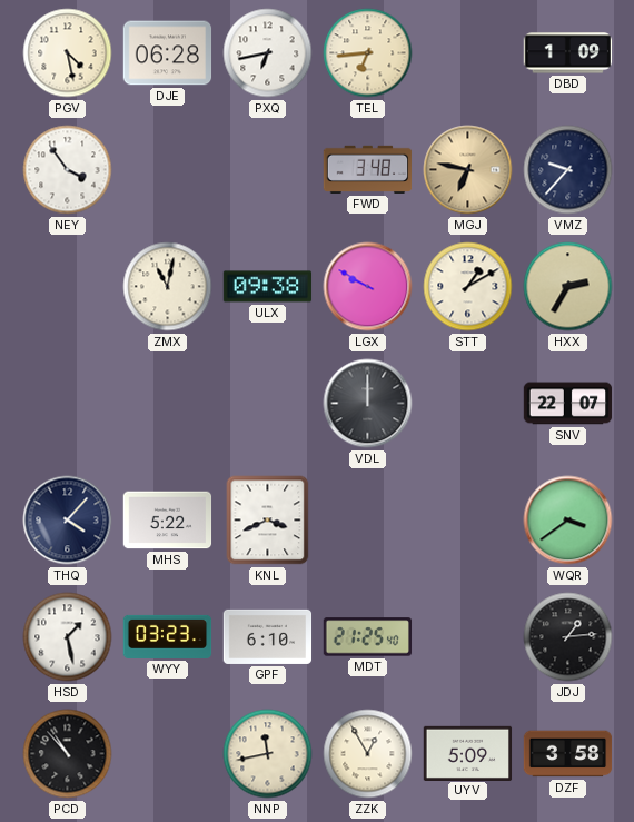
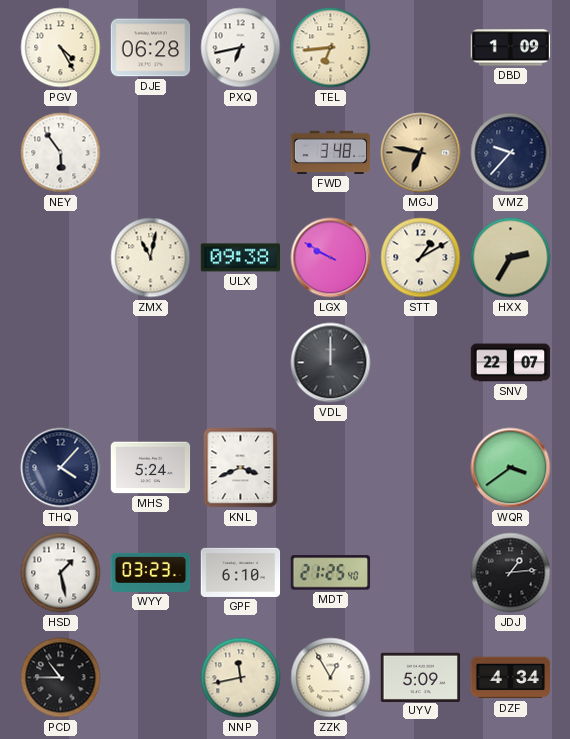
PGV: 4:28 -> 4:25
NEY: 3:54 -> 5:54
MHS: 5:22 -> 5:24
PCD: 10:53 -> 10:45
DZF: 3:58 -> 4:34
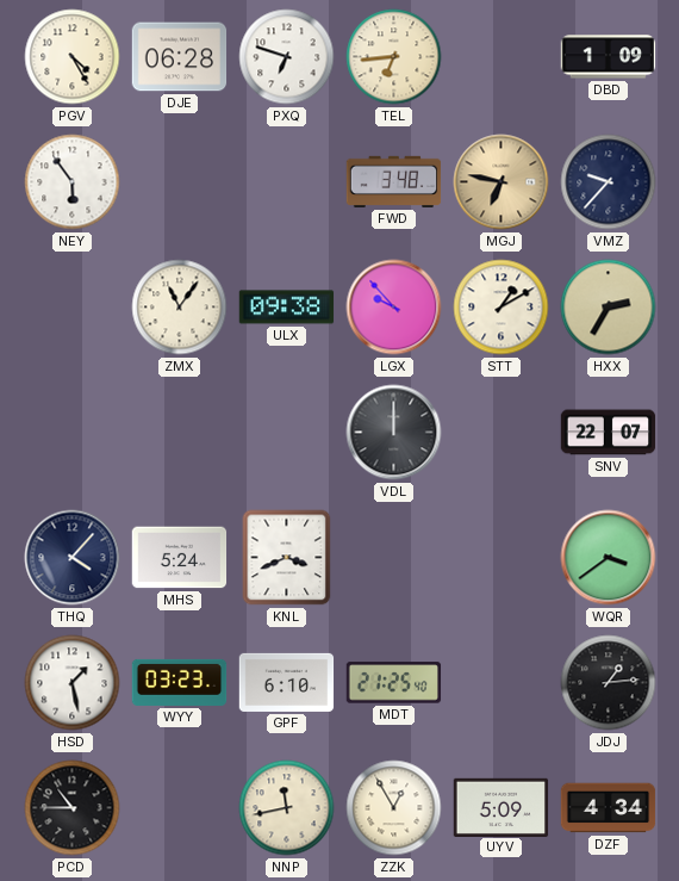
PXQ: 6:43 -> 6:48
ZMX: 11:02 -> 11:06
LGX: 9:50 -> 9:53
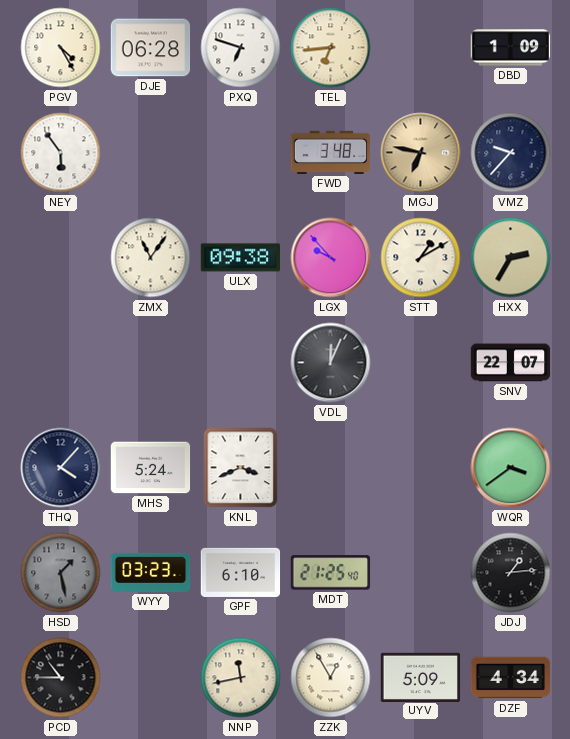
VDL: 12:00 -> 12:04
HSD dial: white -> grey
